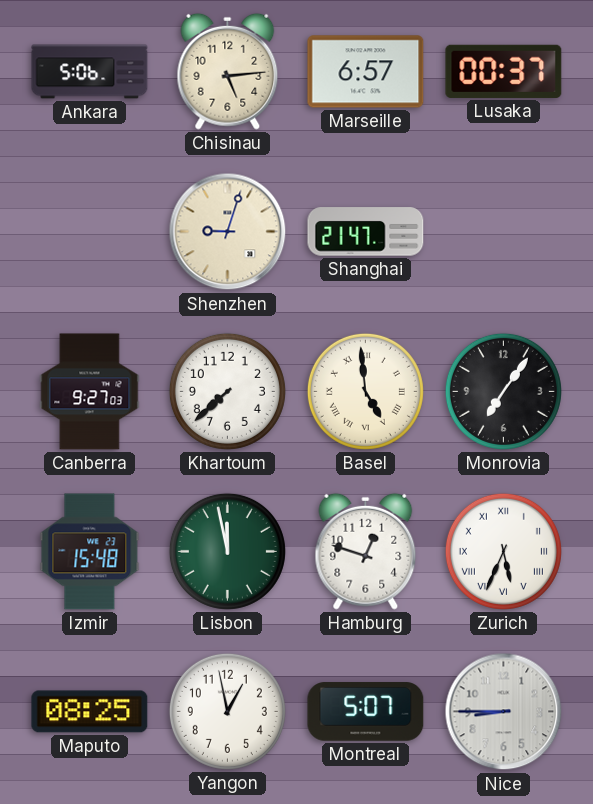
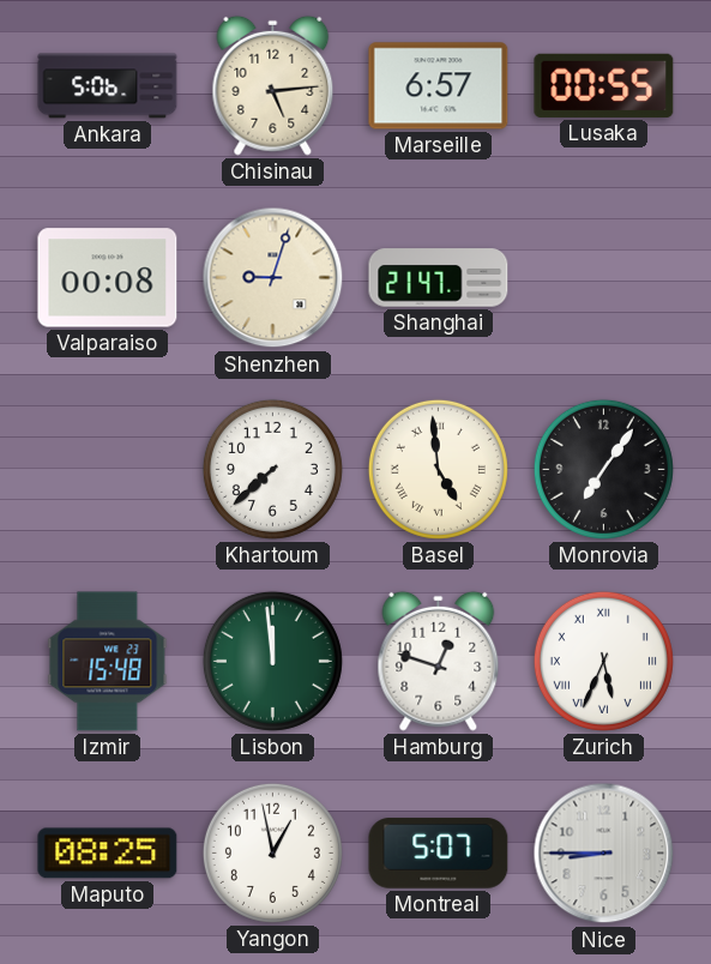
Lusaka: 00:37 -> 00:55
Valparaiso: none -> 00:08
Canberra: 9:27 -> none
Lisbon: 11:58 -> 11:59
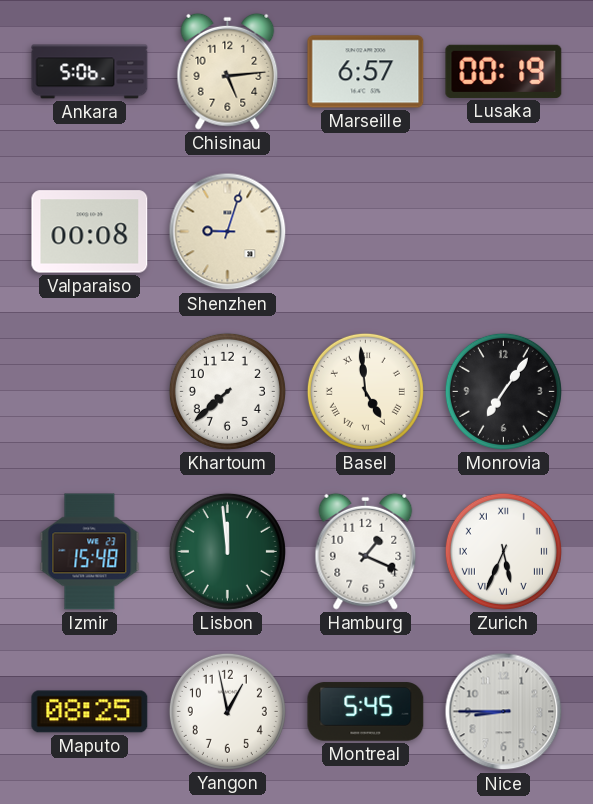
Lusaka: 00:55 -> 00:19
Shanghai: 21:47 -> none
Hamburg: 12:48 -> 1:19
Montreal: 5:07 -> 5:45
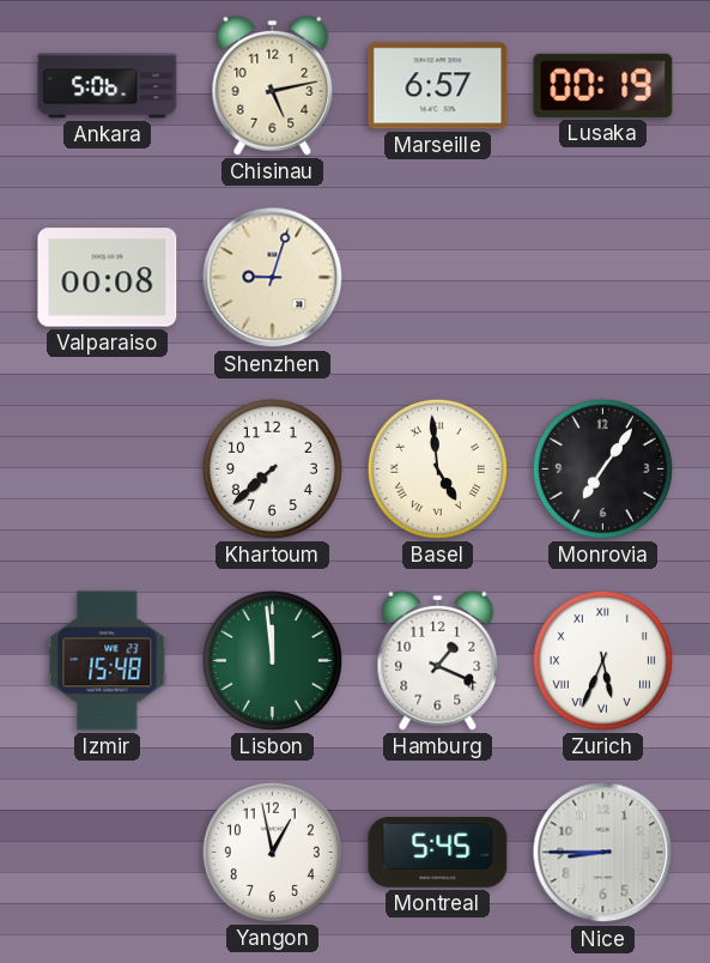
Chisinau: 5:14 -> 5:13
Maputo: 08:25 -> none
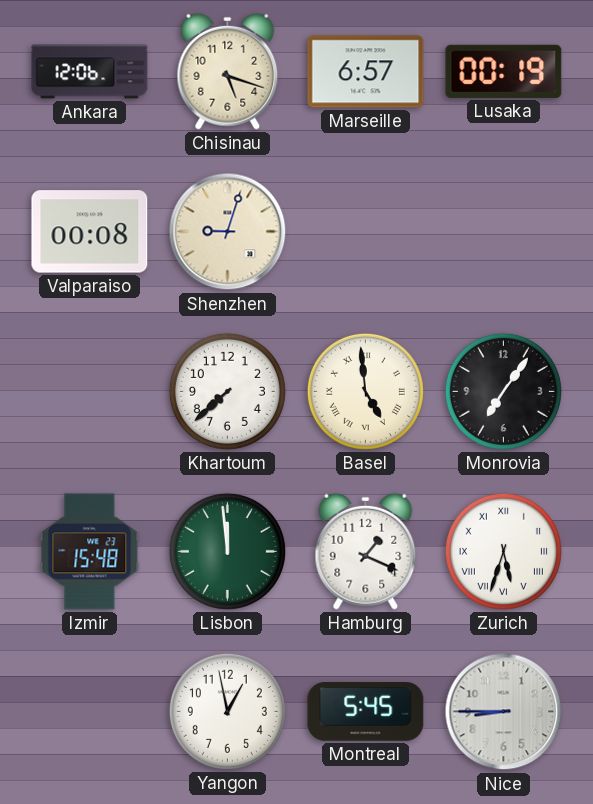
Ankara: 5:06 -> 12:06
Chisinau: 5:13 -> 5:18
Zurich: 5:34 -> 5:33
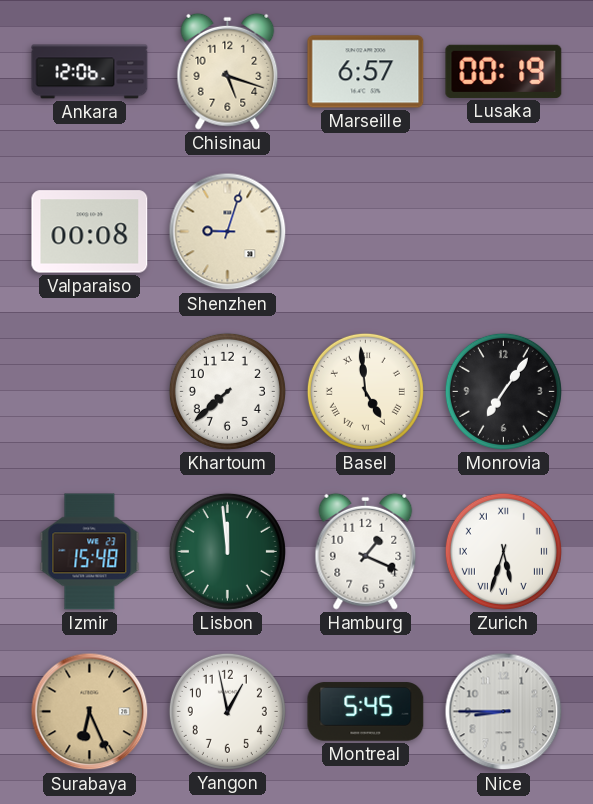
Surabaya: none -> 6:26
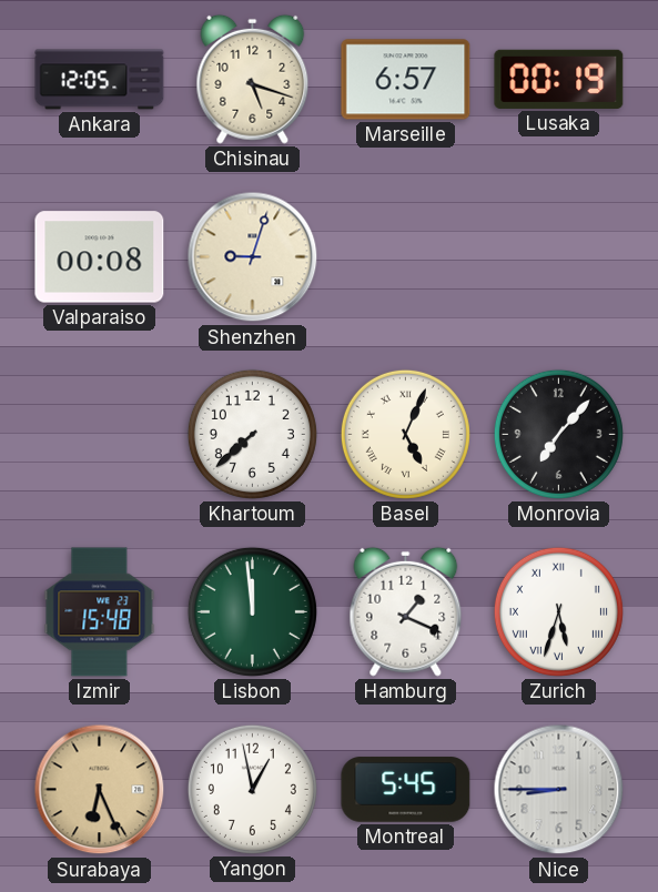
Ankara: 12:06 -> 12:05
Basel: 4:59 -> 5:04
Monrovia: 7:06 -> 7:07
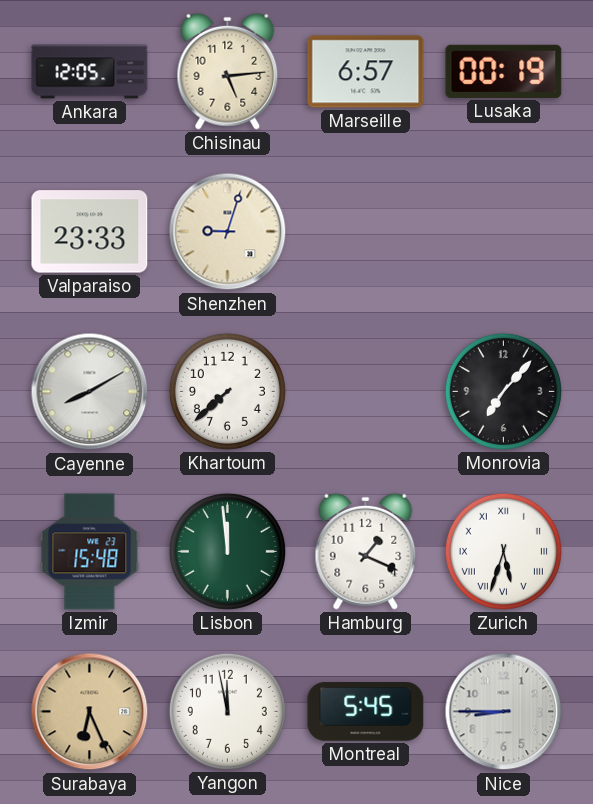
Chisinau: 5:18 -> 5:14
Valparaiso: 00:08 -> 23:33
Cayenne: none -> 8:10
Basel: 5:04 -> none
Yangon: 12:58 -> 11:58
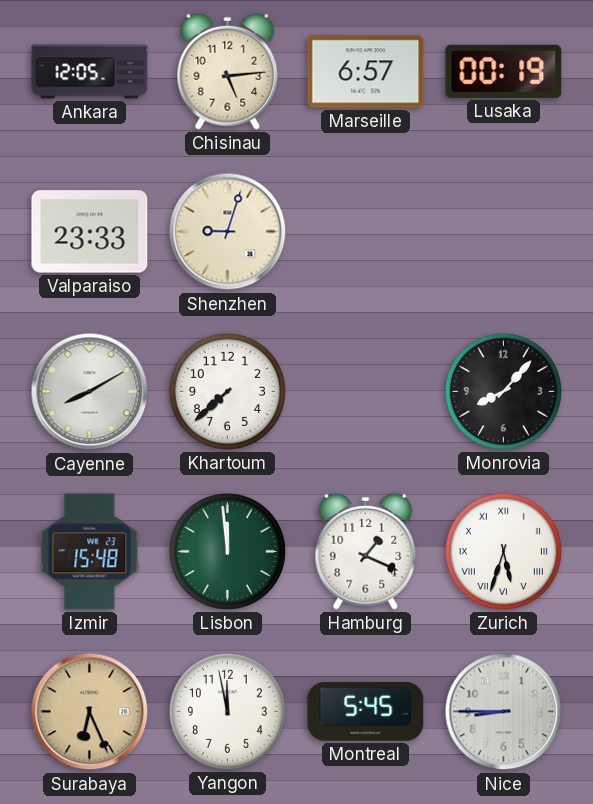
Monrovia: 7:07 -> 8:07
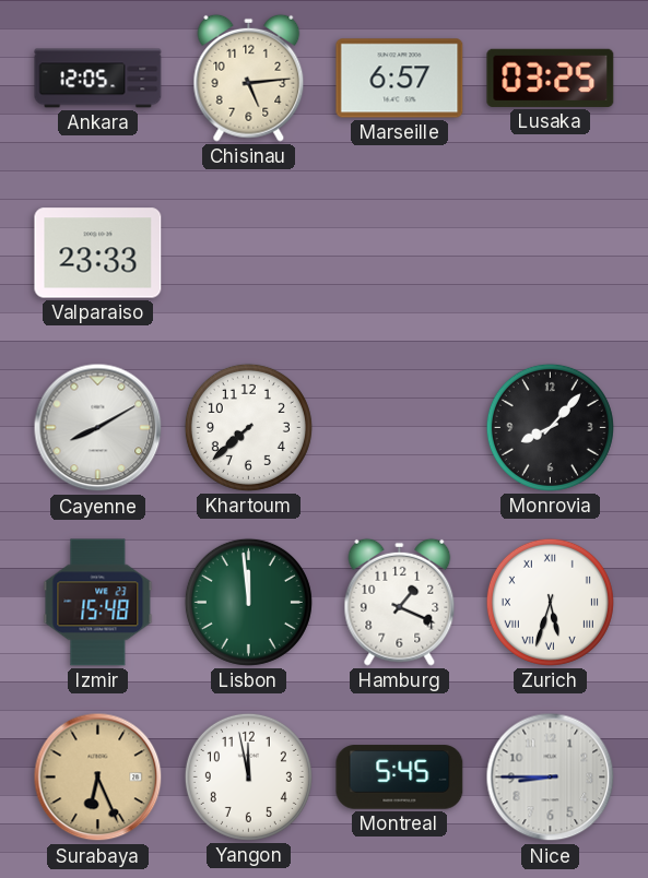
Lusaka: 00:19 -> 03:25
Shenzhen: 9:03 -> none
